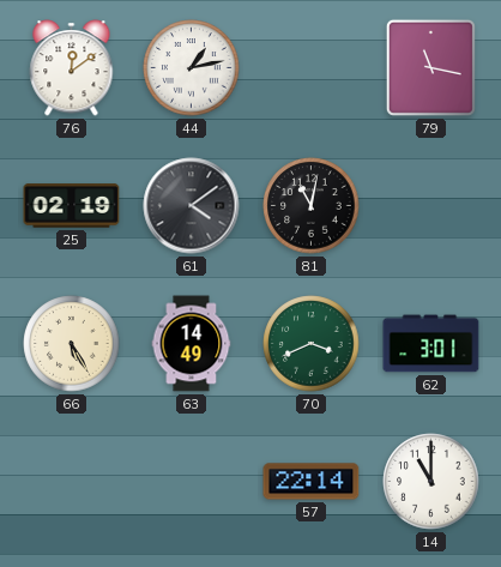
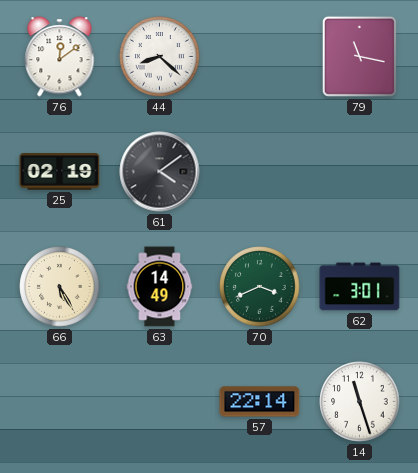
44: 1:13 -> 8:22
81: 11:02 -> none
14: 11:00 -> 11:27
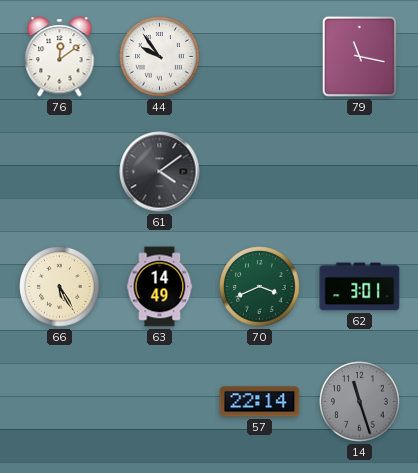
44: 8:22 -> 9:54
25: 02:19 -> none
14 dial: white -> grey
